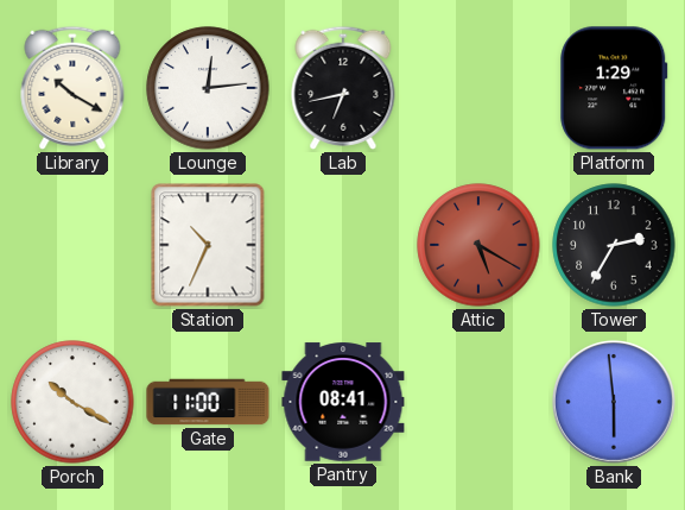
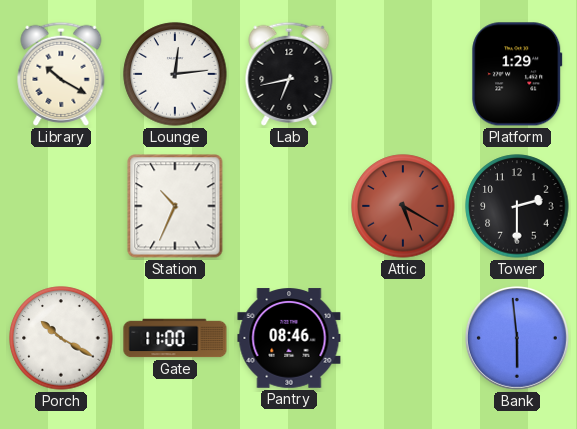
Tower: 2:35 -> 2:30
Pantry: 08:41 -> 08:46
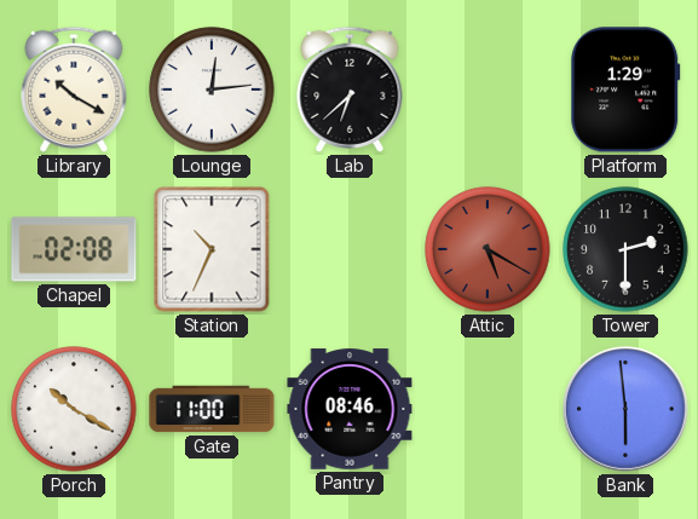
Lab: 6:43 -> 6:38
Chapel: none -> 02:08
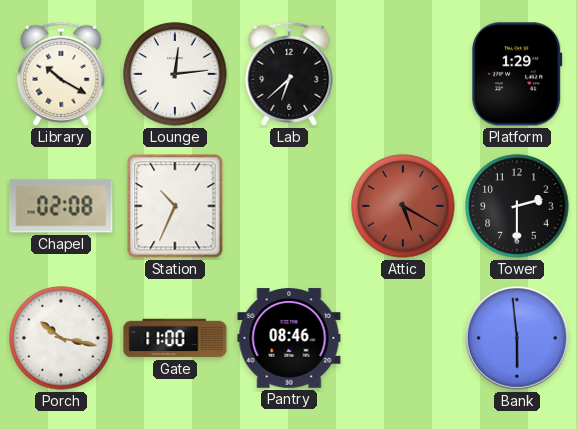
Porch: 10:20 -> 10:17
